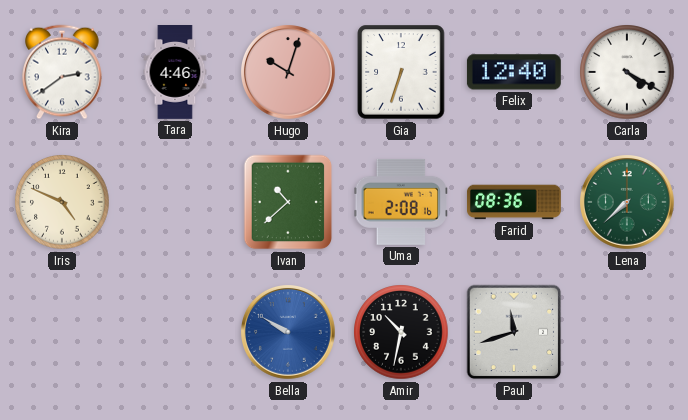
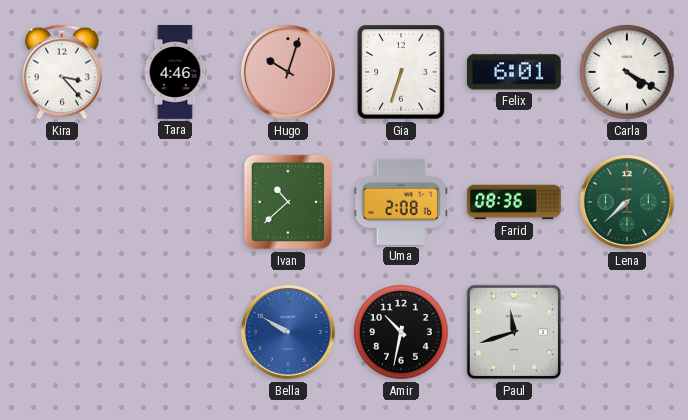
Kira: 2:39 -> 3:23
Felix: 12:40 -> 6:01
Iris: 4:49 -> none
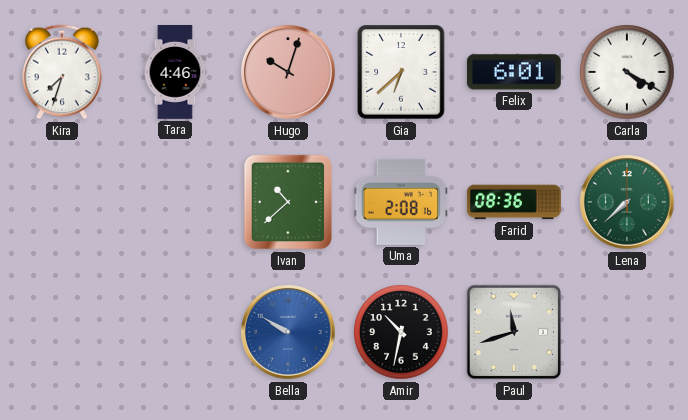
Kira: 3:23 -> 7:33
Gia: 6:33 -> 6:38
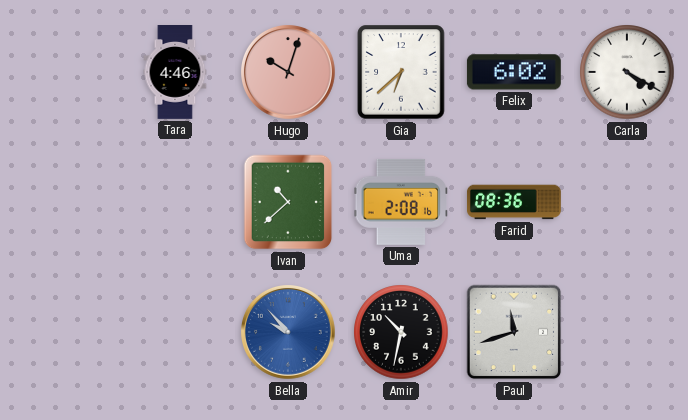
Kira: 7:33 -> none
Felix: 6:01 -> 6:02
Lena: 7:38 -> none
Bella: 9:50 -> 9:53
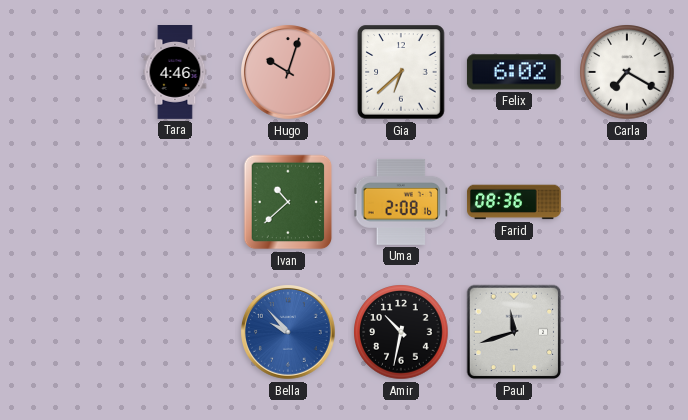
Carla: 4:20 -> 7:20
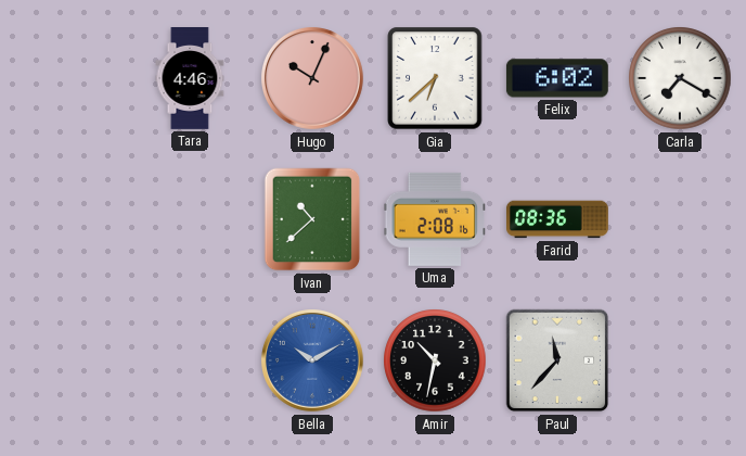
Hugo: 10:03 -> 10:04
Bella: 9:53 -> 10:10
Paul: 11:42 -> 11:37
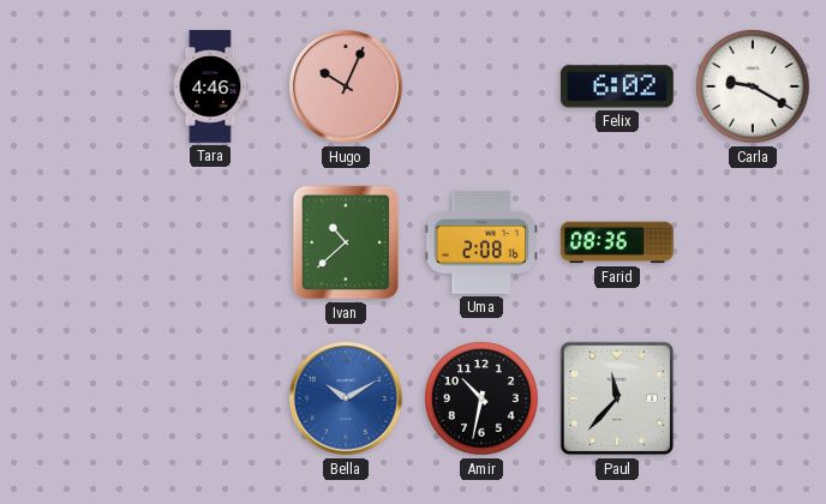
Gia: 6:38 -> none
Carla: 7:20 -> 9:20
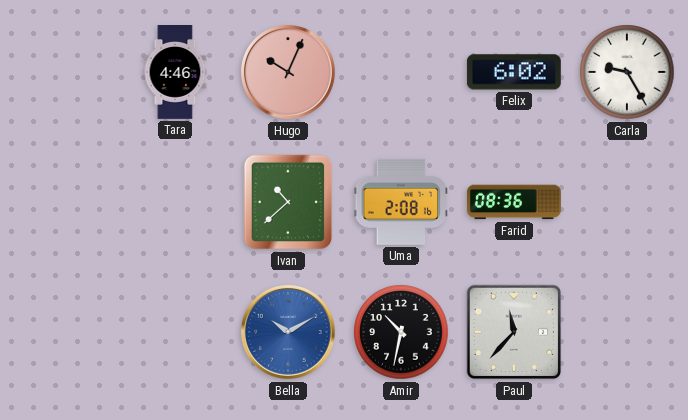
Carla: 9:20 -> 9:25
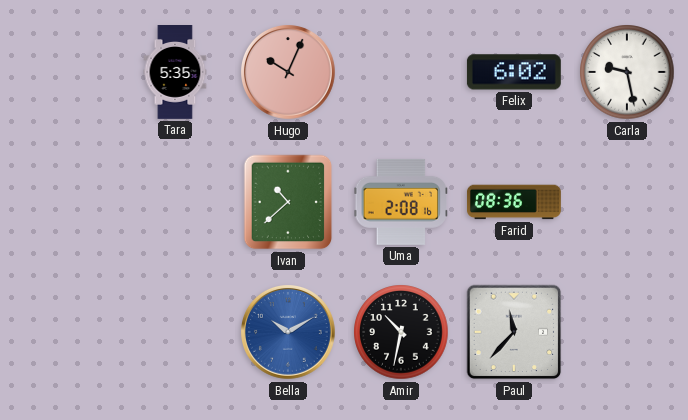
Tara: 4:46 -> 5:35
Carla: 9:25 -> 9:28
